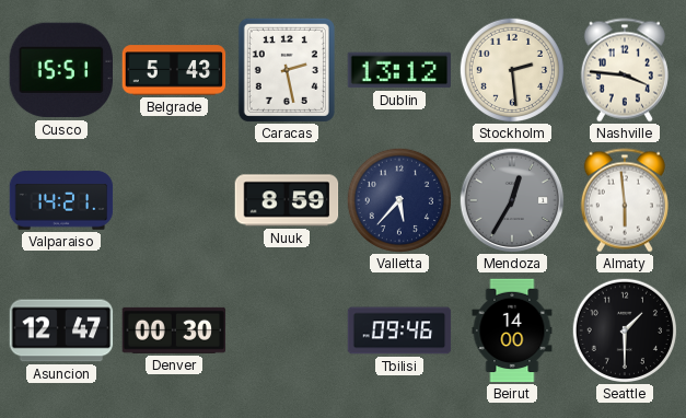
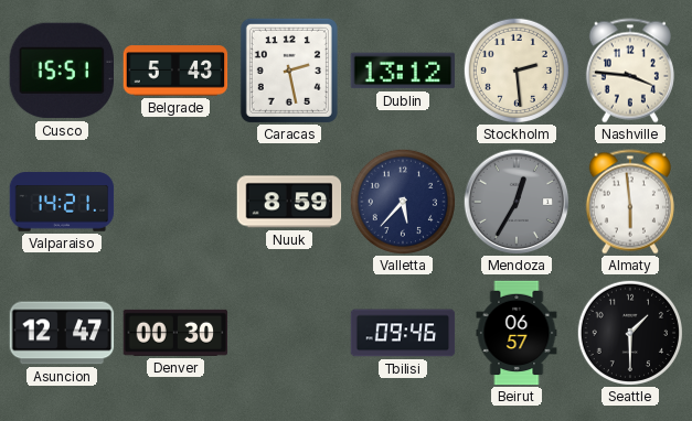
Beirut: 14:00 -> 06:57
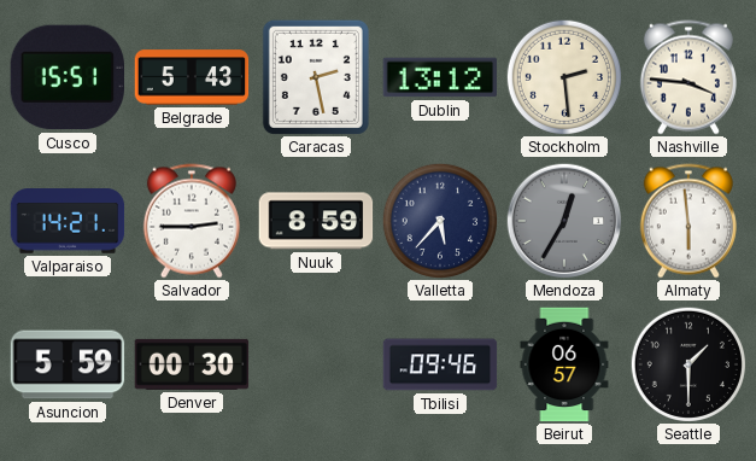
Salvador: none -> 2:45
Asuncion: 12:47 -> 5:59
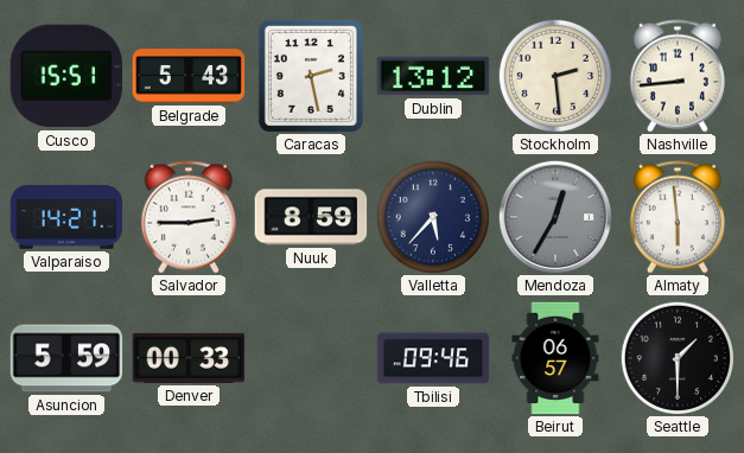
Nashville: 3:46 -> 8:44
Denver: 00:30 -> 00:33
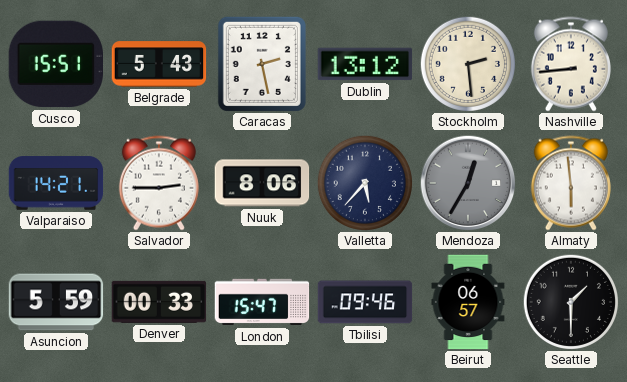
Nuuk: 8:59 -> 8:06
London: none -> 15:47
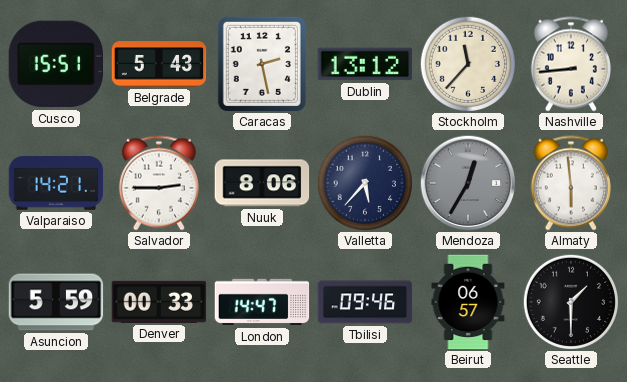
Stockholm: 2:29 -> 11:37
London: 15:47 -> 14:47
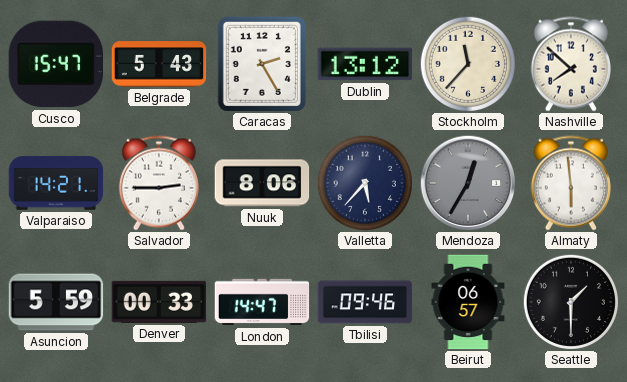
Cusco: 15:51 -> 15:47
Caracas: 2:28 -> 2:25
Nashville: 8:44 -> 7:52
